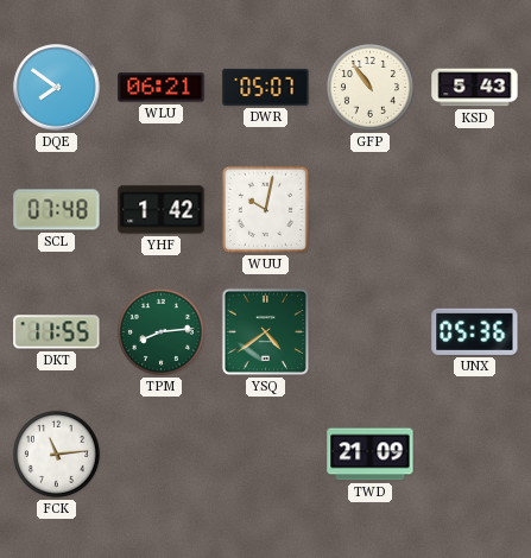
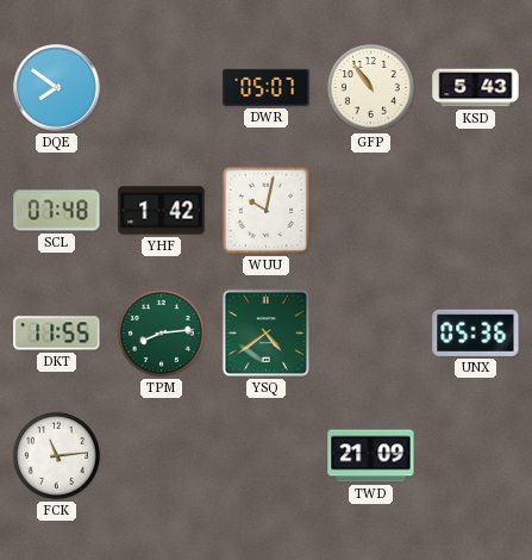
WLU: 06:21 -> none
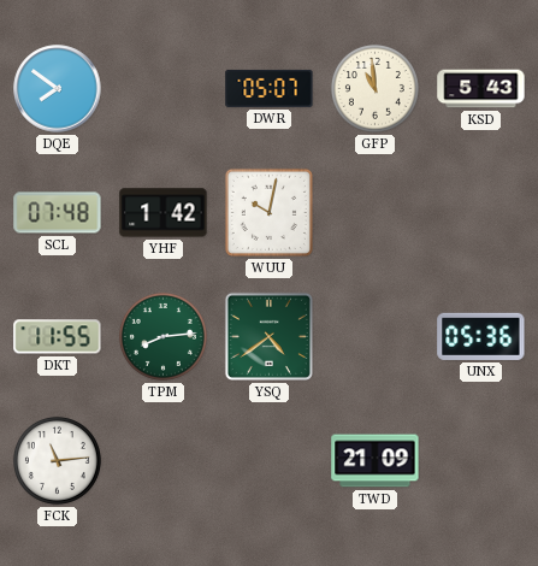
GFP: 10:54 -> 10:59
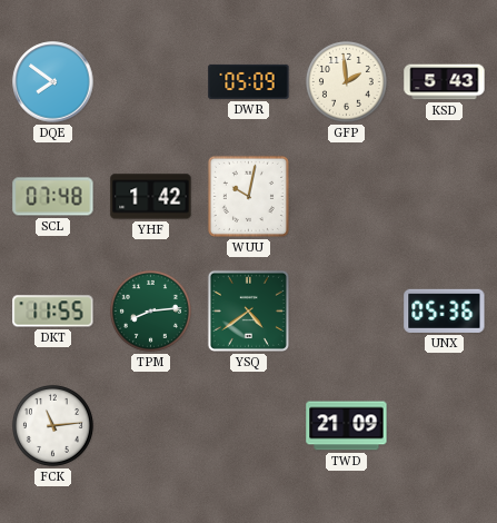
DWR: 05:07 -> 05:09
GFP: 10:59 -> 1:59
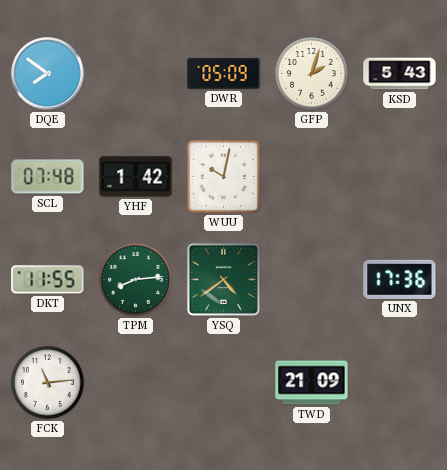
GFP: 1:59 -> 2:03
UNX: 05:36 -> 17:36
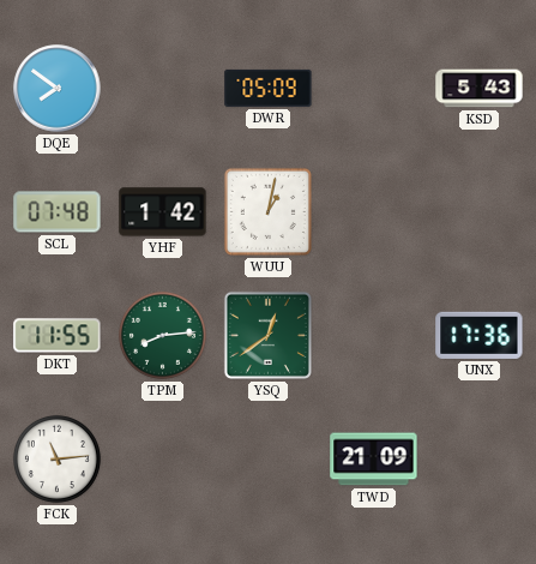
GFP: 2:03 -> none
WUU: 10:02 -> 1:02
YSQ: 4:39 -> 12:39
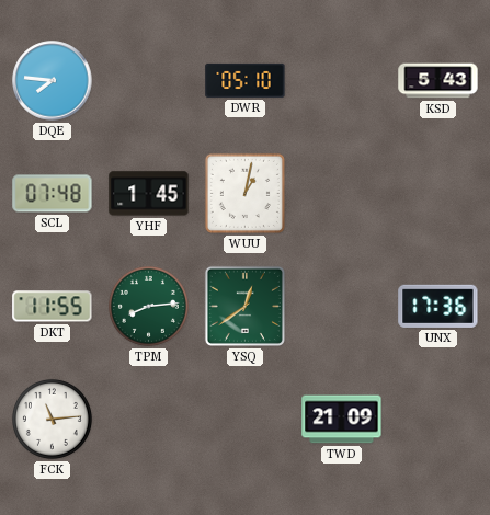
DQE: 7:51 -> 7:46
DWR: 05:09 -> 05:10
YHF: 1:42 -> 1:45
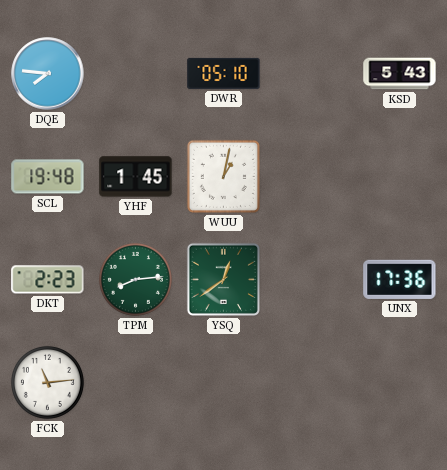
SCL: 07:48 -> 19:48
DKT: 11:55 -> 2:23
TWD: 21:09 -> none
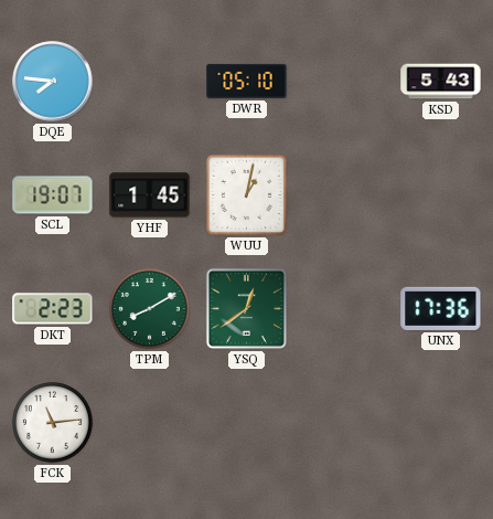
SCL: 19:48 -> 19:07
TPM: 8:14 -> 8:10
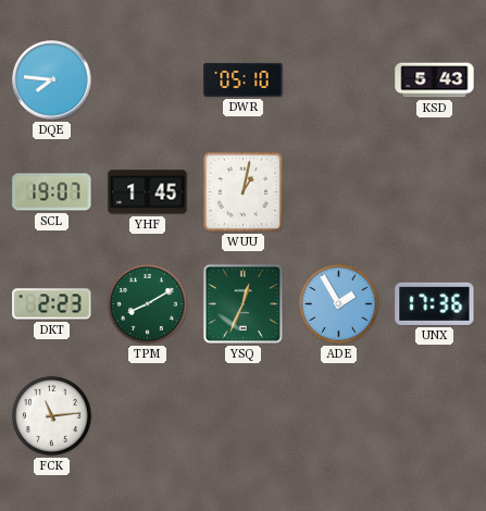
YSQ: 12:39 -> 12:34
ADE: none -> 1:55
